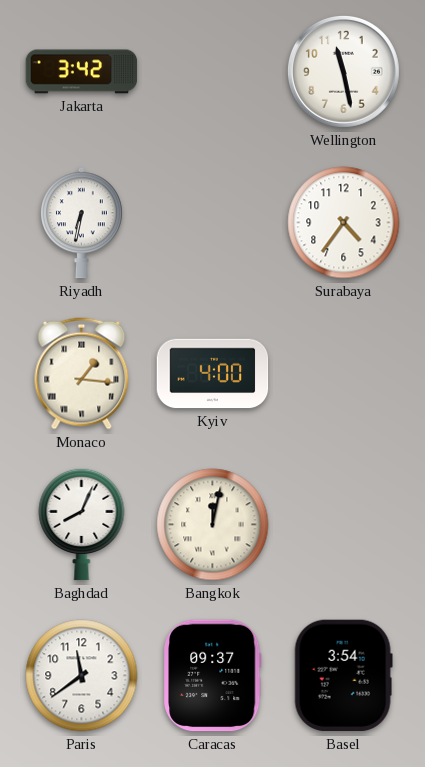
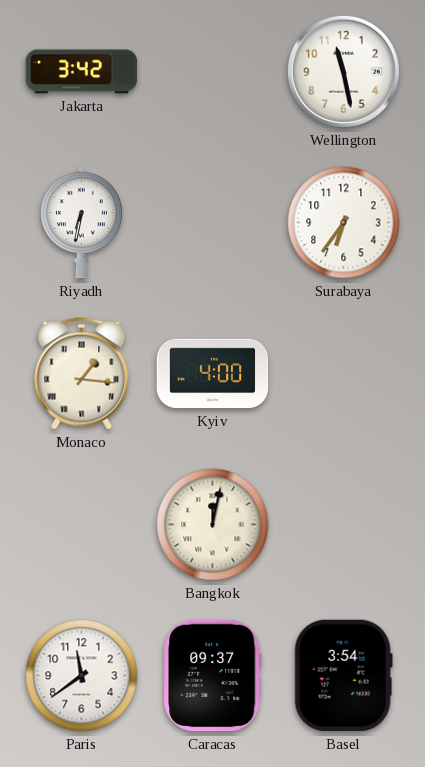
Surabaya: 4:36 -> 6:36
Baghdad: 8:04 -> none
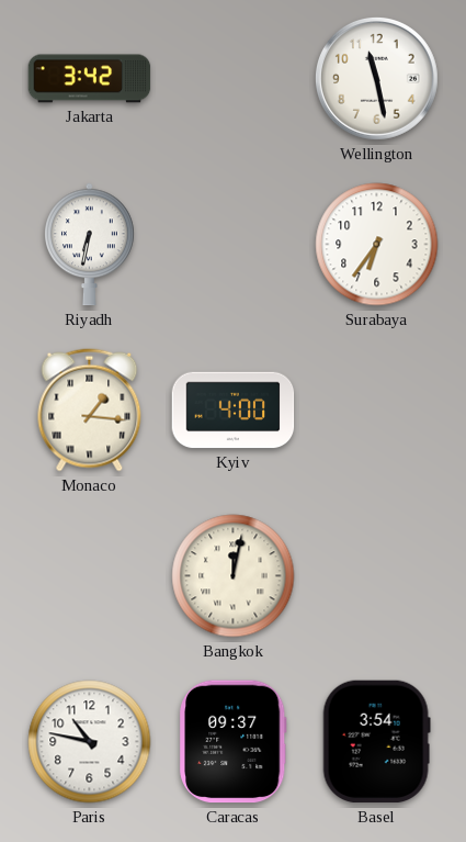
Paris: 11:39 -> 10:47
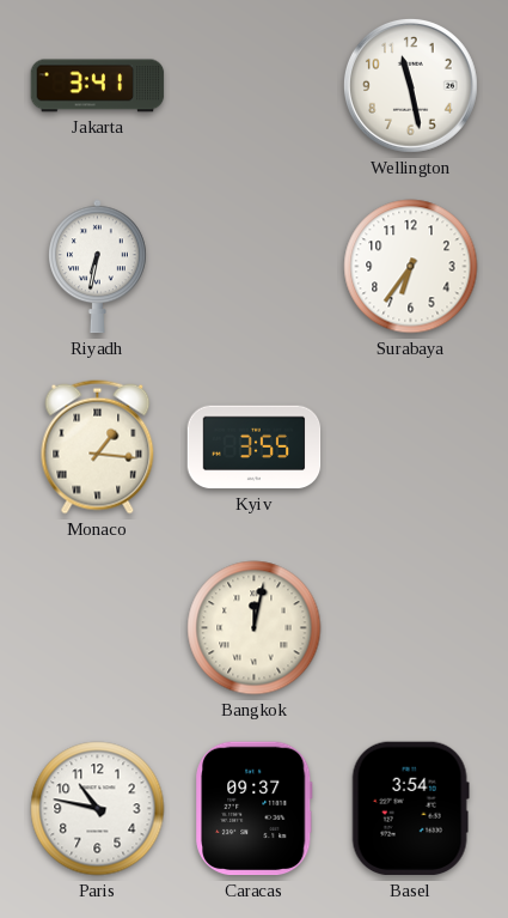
Jakarta: 3:42 -> 3:41
Kyiv: 4:00 -> 3:55
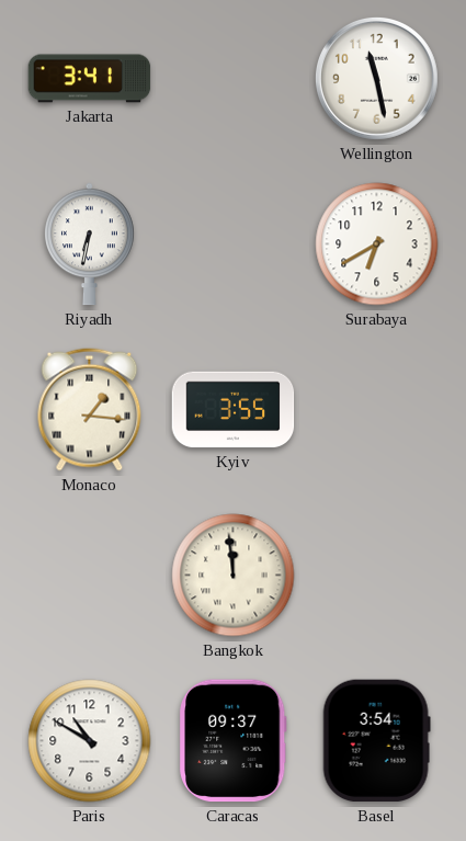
Surabaya: 6:36 -> 6:40
Bangkok: 12:02 -> 11:59
Paris: 10:47 -> 10:50
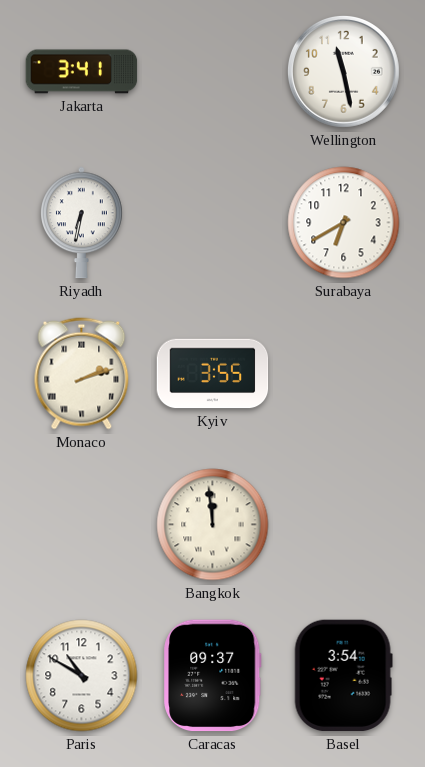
Monaco: 1:16 -> 2:12
